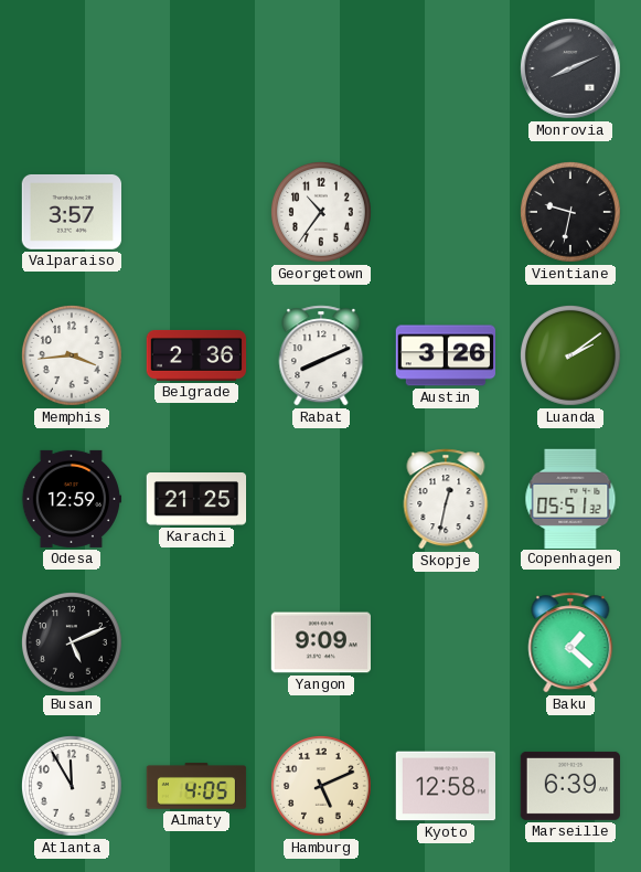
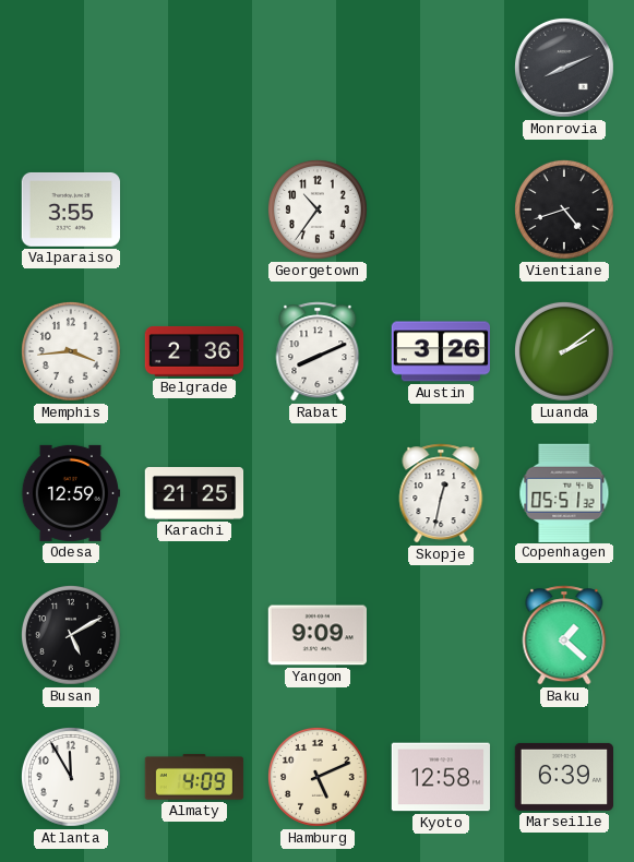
Valparaiso: 3:57 -> 3:55
Vientiane: 9:32 -> 4:42
Busan: 5:11 -> 5:10
Almaty: 4:05 -> 4:09
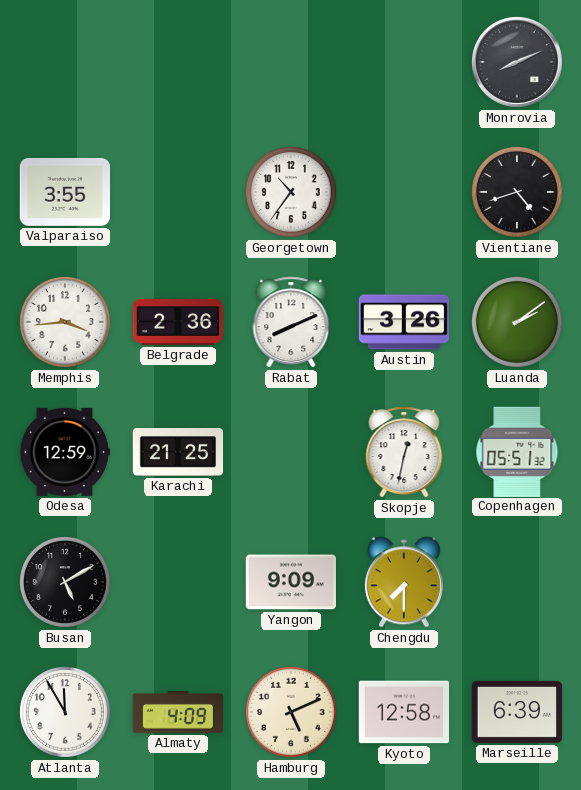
Chengdu: none -> 7:30
Baku: 1:22 -> none
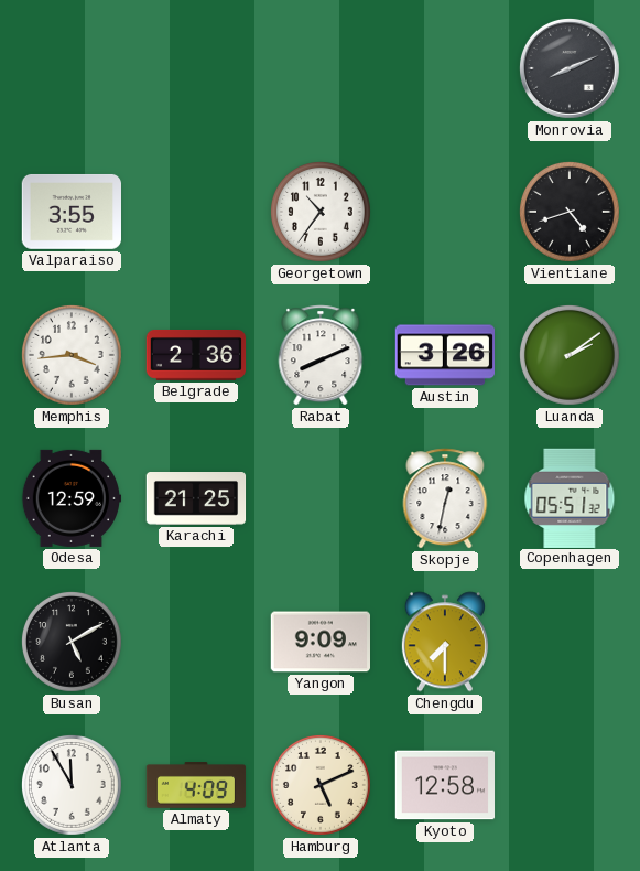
Marseille: 6:39 -> none
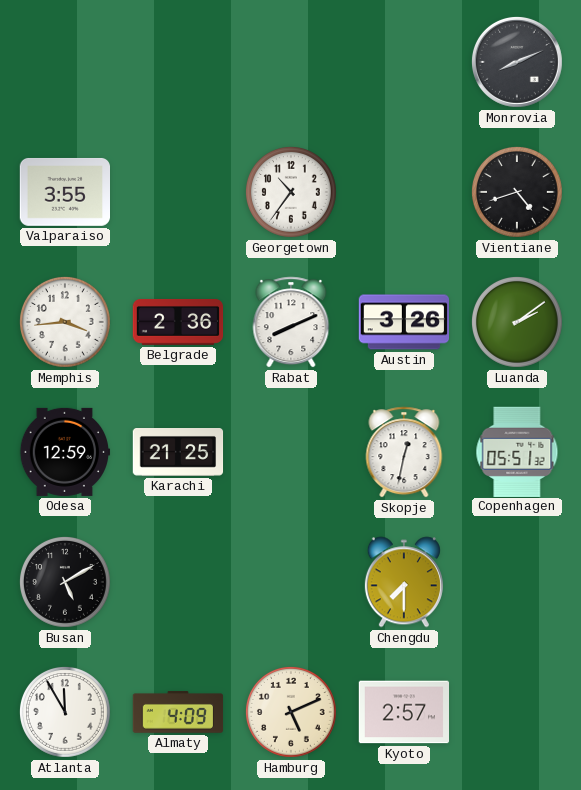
Yangon: 9:09 -> none
Kyoto: 12:58 -> 2:57
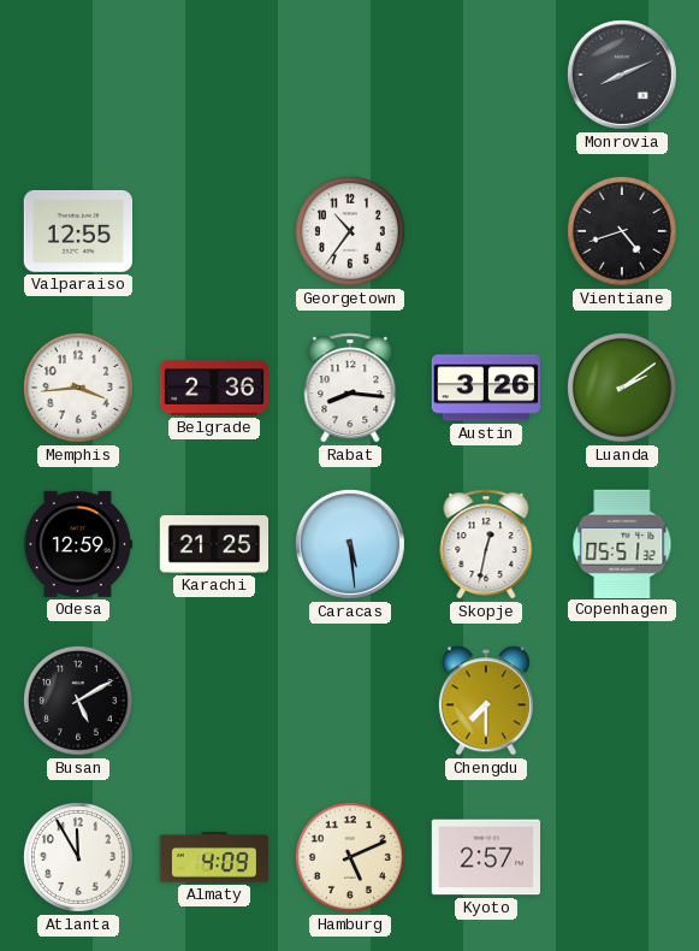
Valparaiso: 3:55 -> 12:55
Rabat: 8:11 -> 8:16
Caracas: none -> 5:29
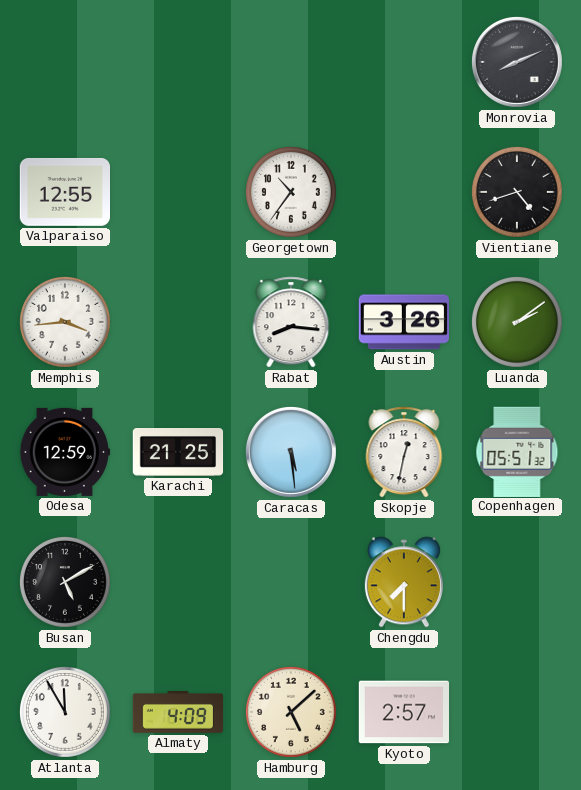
Belgrade: 2:36 -> none
Hamburg: 5:11 -> 5:08
